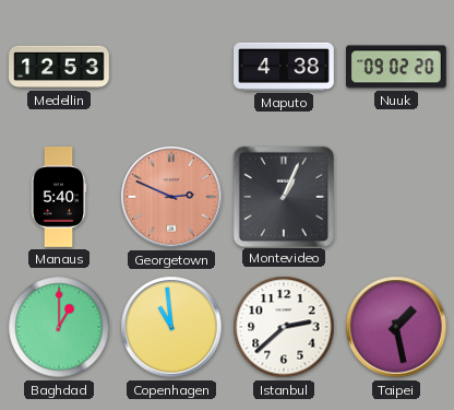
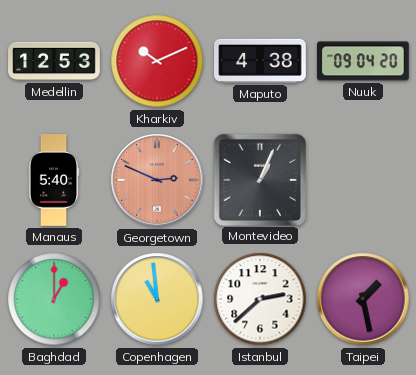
Kharkiv: none -> 10:11
Nuuk: 09:02 -> 09:04
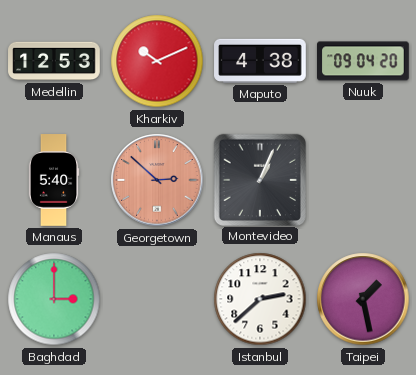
Georgetown: 2:49 -> 2:52
Baghdad: 1:00 -> 3:00
Copenhagen: 10:59 -> none
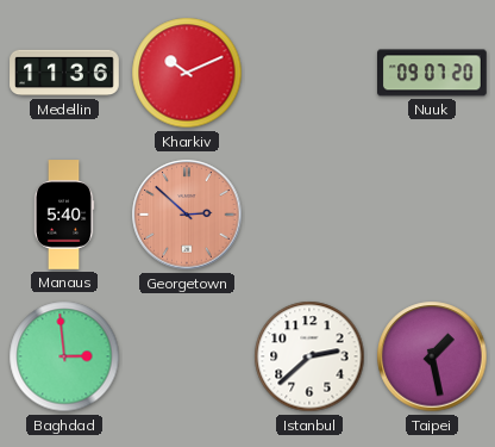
Medellin: 12:53 -> 11:36
Maputo: 4:38 -> none
Nuuk: 09:04 -> 09:07
Montevideo: 1:04 -> none
Baghdad: 3:00 -> 2:59
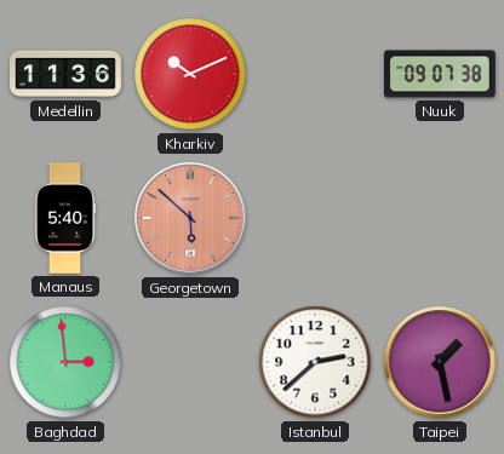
Nuuk: 09:07:20 -> 09:07:38
Georgetown: 2:52 -> 5:52
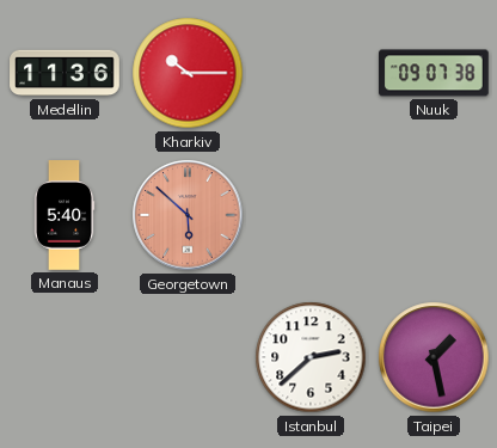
Kharkiv: 10:11 -> 10:15
Baghdad: 2:59 -> none
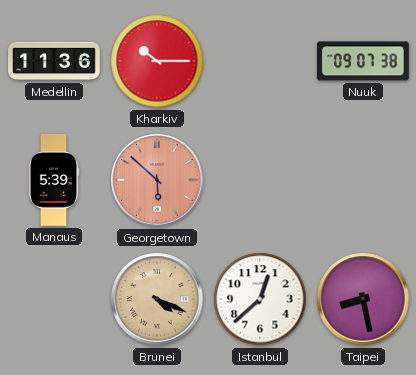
Manaus: 5:40 -> 5:39
Brunei: none -> 4:19
Istanbul: 2:38 -> 12:38
Taipei: 1:28 -> 8:28
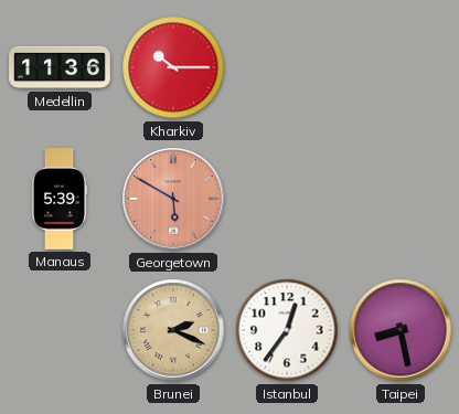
Nuuk: 09:07 -> none
Georgetown: 5:52 -> 5:50
Brunei: 4:19 -> 2:19
Istanbul: 12:38 -> 12:36
